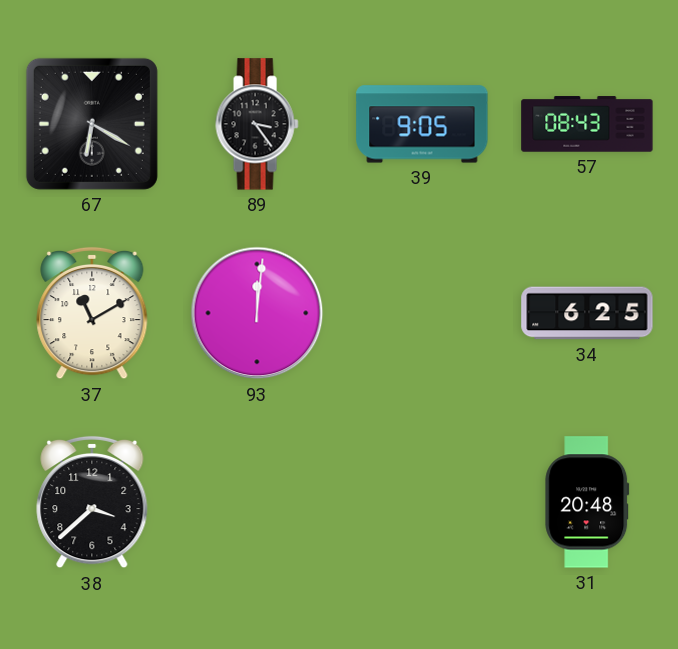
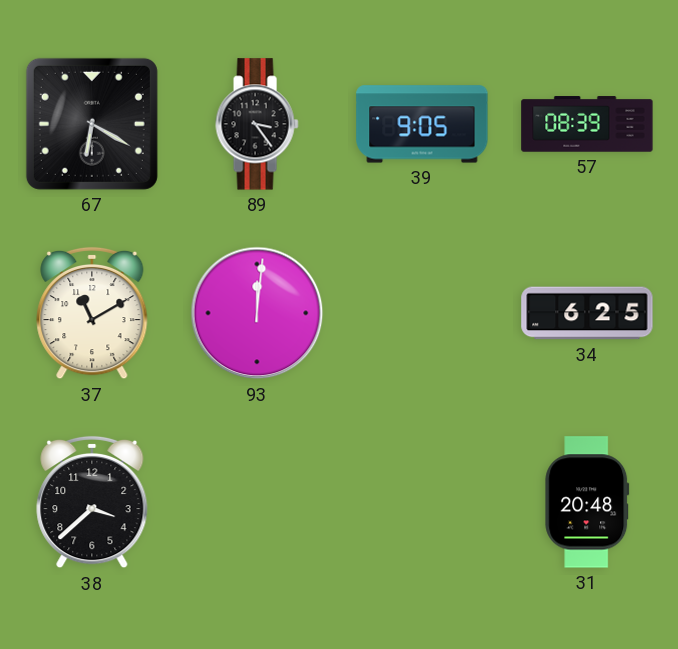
57: 08:43 -> 08:39
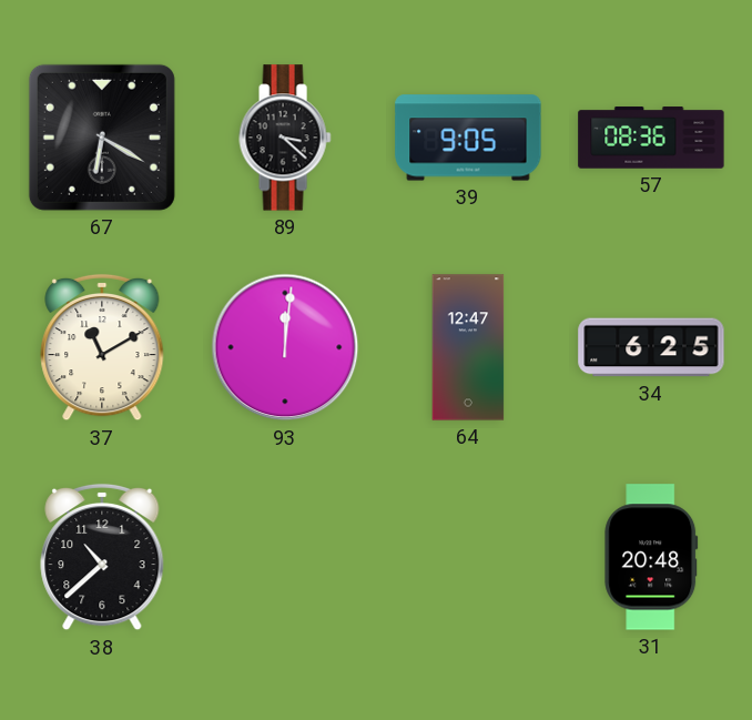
89: 3:24 -> 3:22
57: 08:39 -> 08:36
64: none -> 12:47
38: 3:38 -> 10:38
